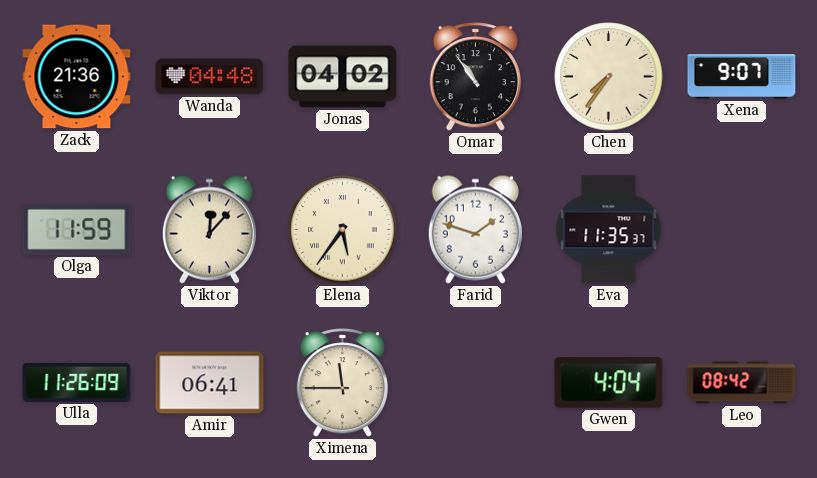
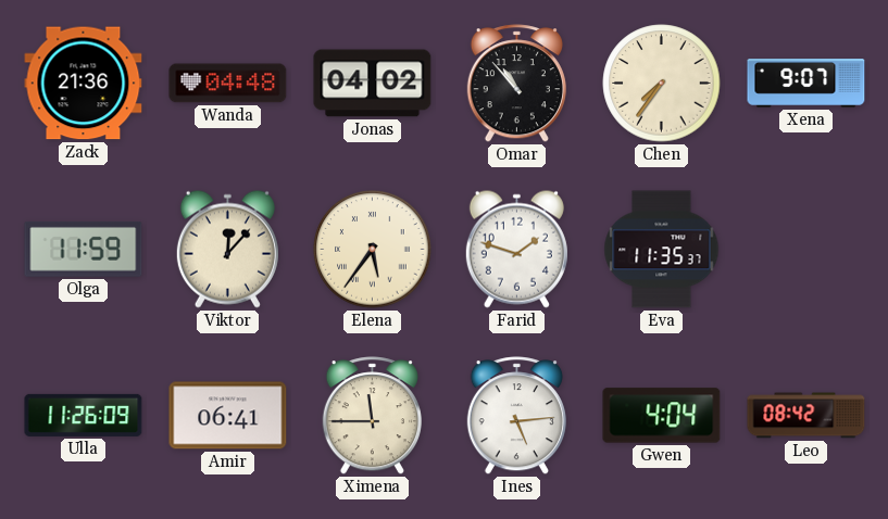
Omar: 10:54 -> 10:53
Ines: none -> 5:14
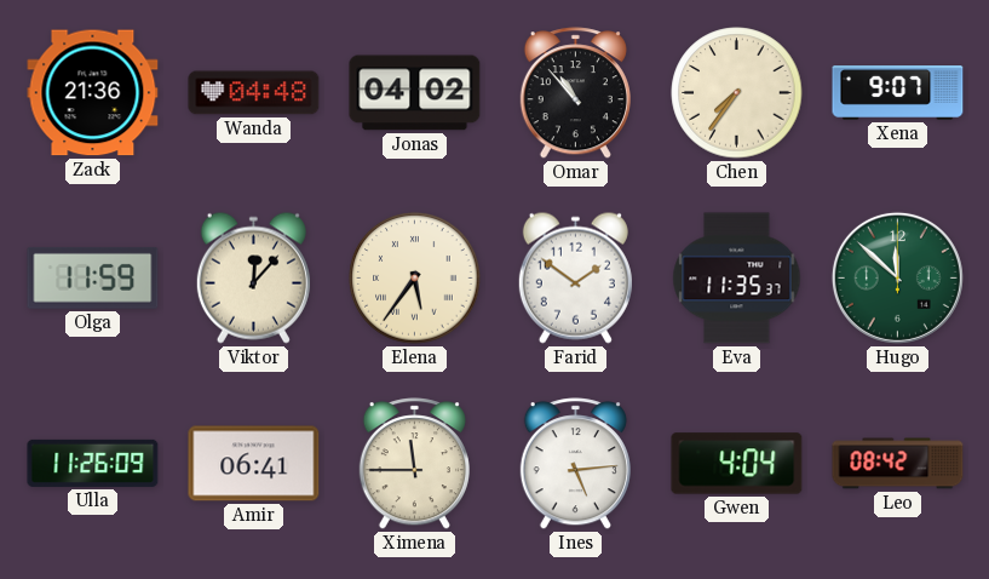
Farid: 1:48 -> 1:51
Hugo: none -> 11:52
